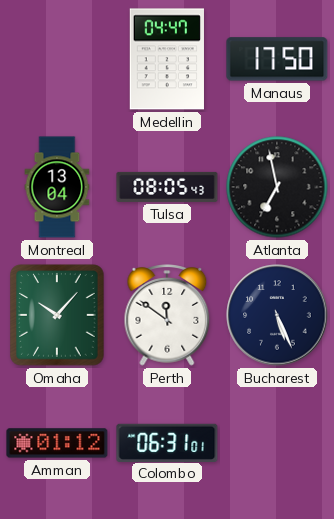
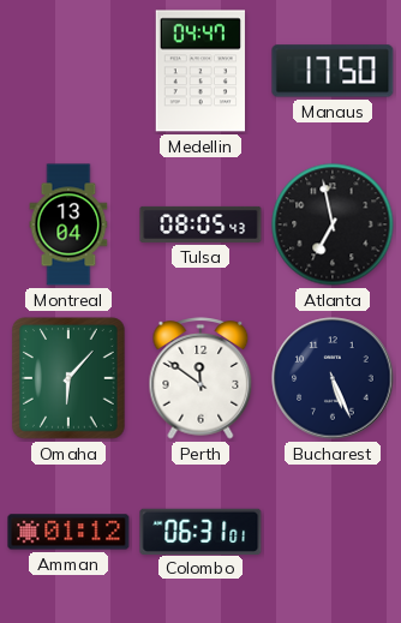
Omaha: 10:07 -> 6:07
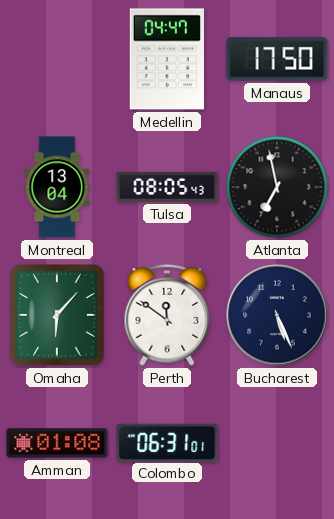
Amman: 01:12 -> 01:08
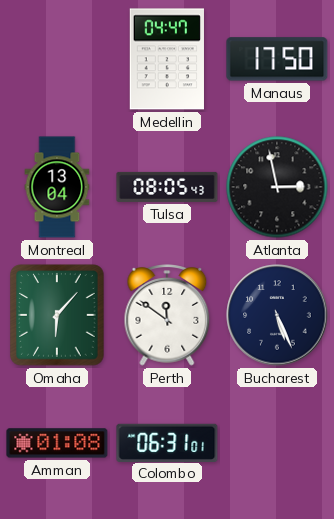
Atlanta: 6:58 -> 2:58
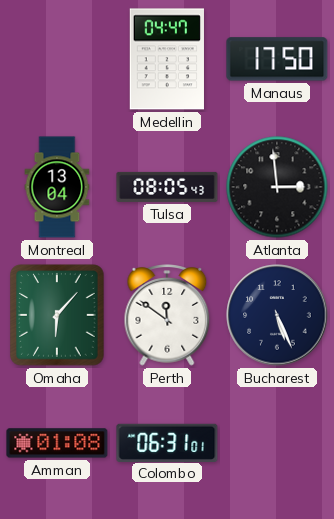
Atlanta: 2:58 -> 2:59
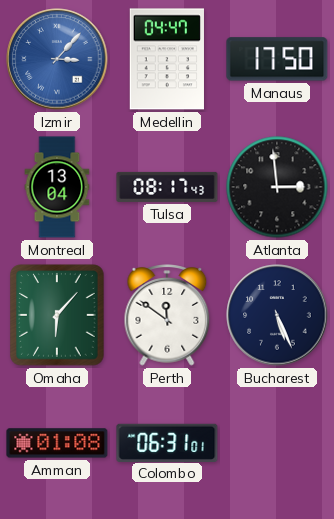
Izmir: none -> 3:07
Tulsa: 08:05 -> 08:17
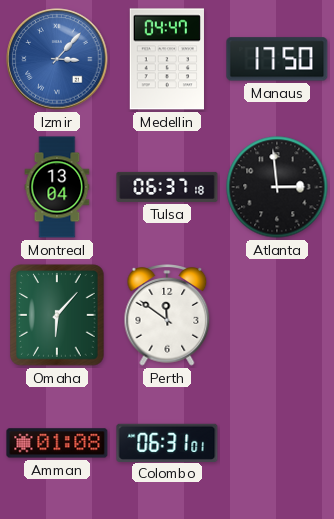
Tulsa: 08:17 -> 06:37
Bucharest: 5:26 -> none
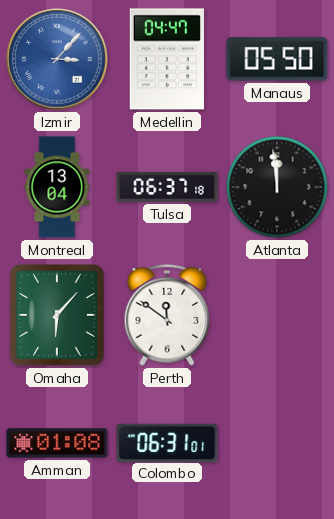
Manaus: 17:50 -> 05:50
Atlanta: 2:59 -> 11:59
